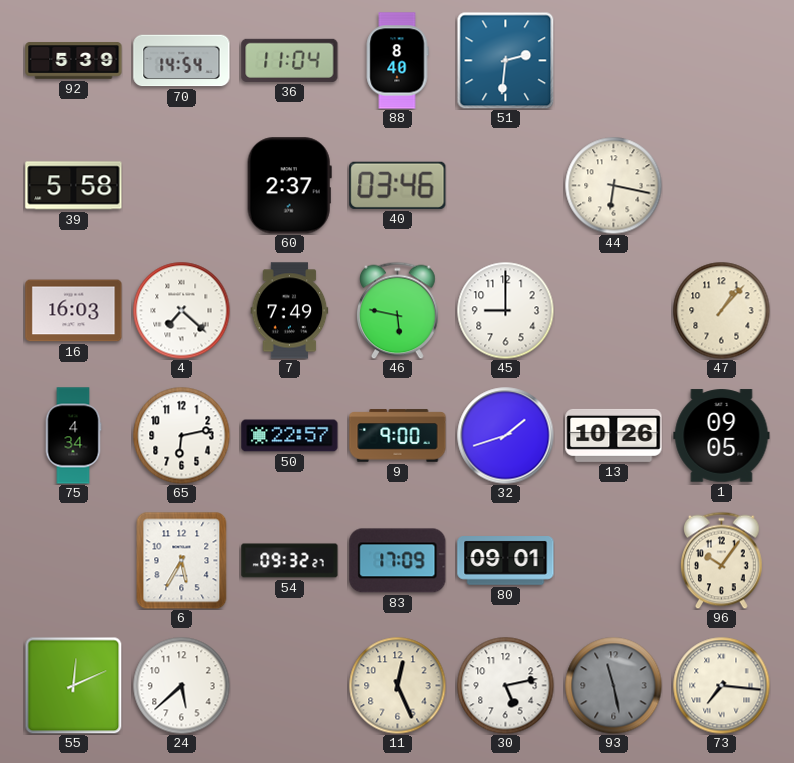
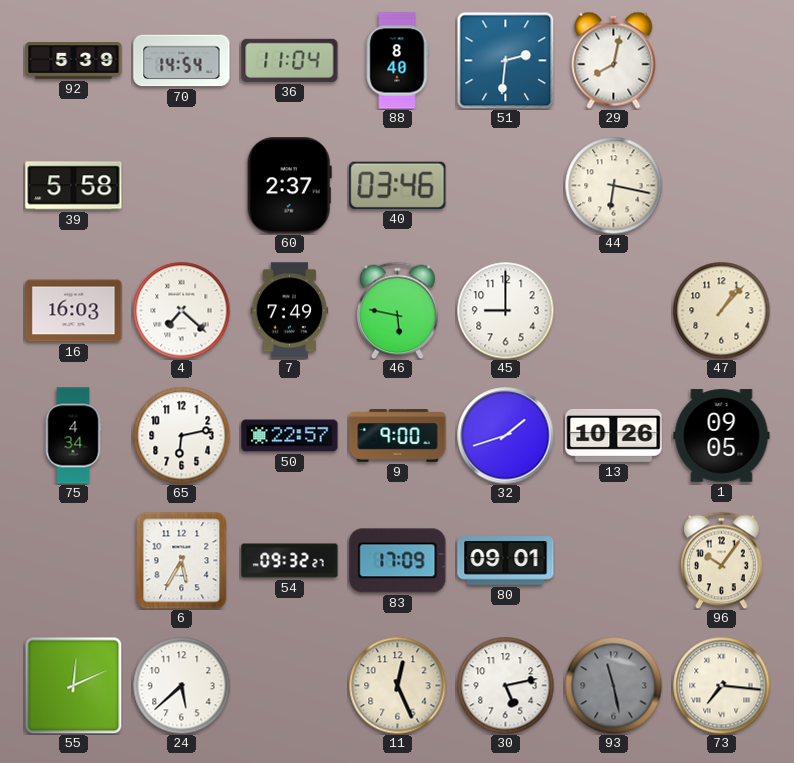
29: none -> 8:02
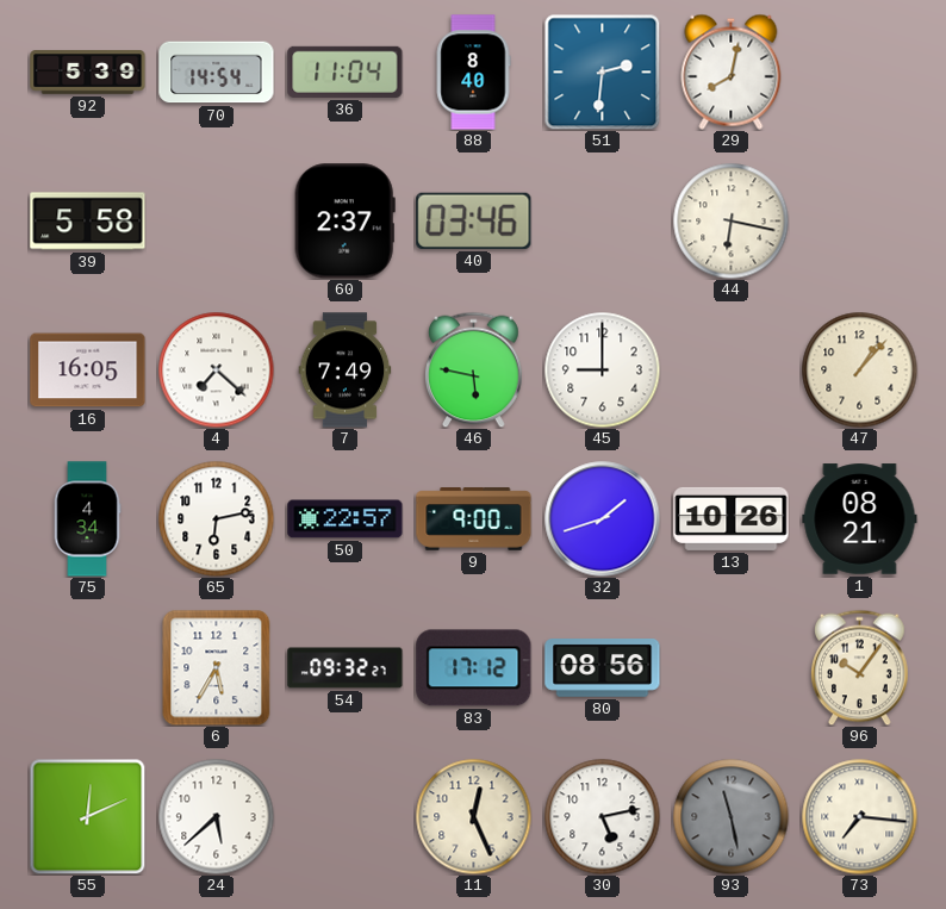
16: 16:03 -> 16:05
1: 09:05 -> 08:21
83: 17:09 -> 17:12
80: 09:01 -> 08:56
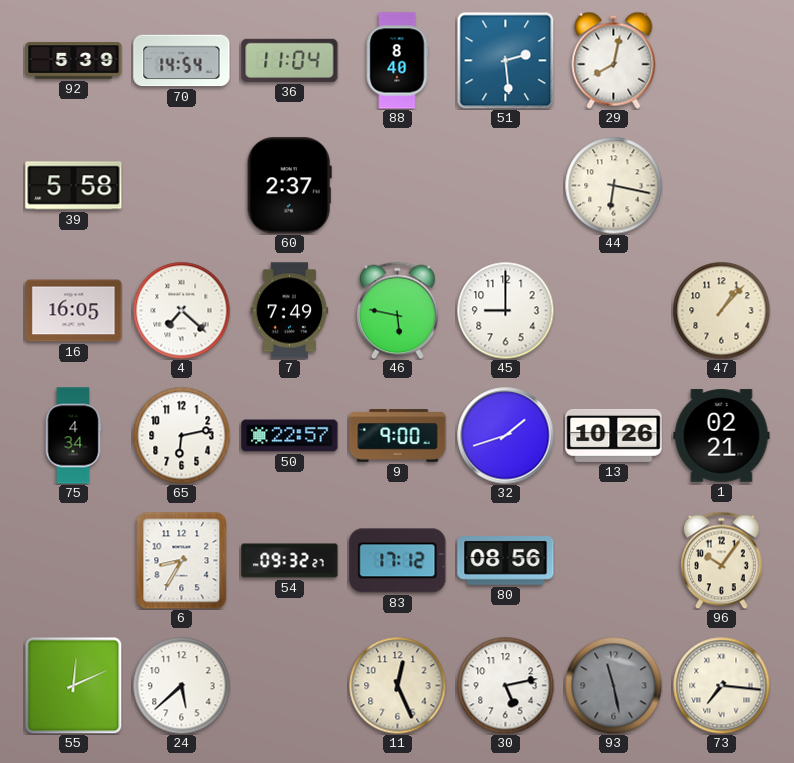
51: 2:31 -> 2:29
40: 03:46 -> none
1: 08:21 -> 02:21
6: 5:35 -> 8:35
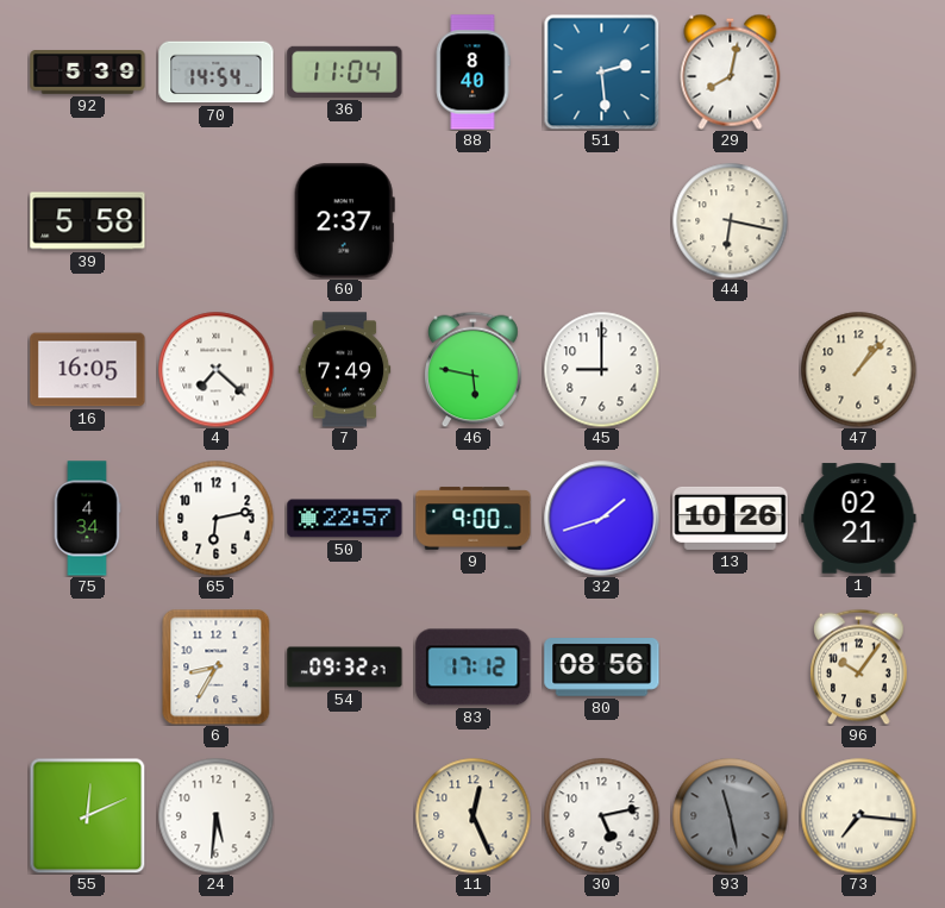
24: 5:38 -> 5:31
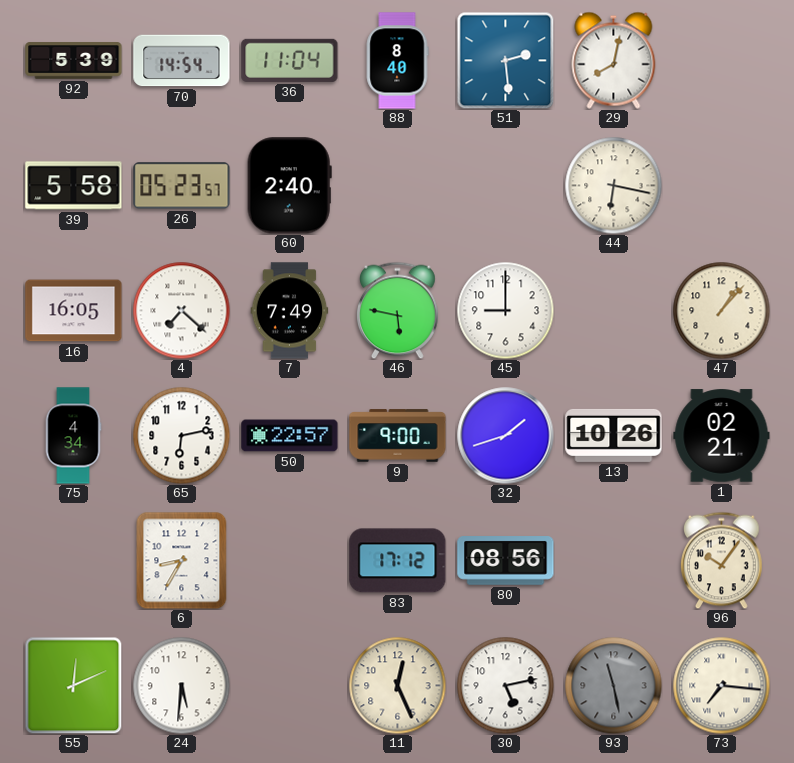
26: none -> 05:23
60: 2:37 -> 2:40
54: 09:32 -> none
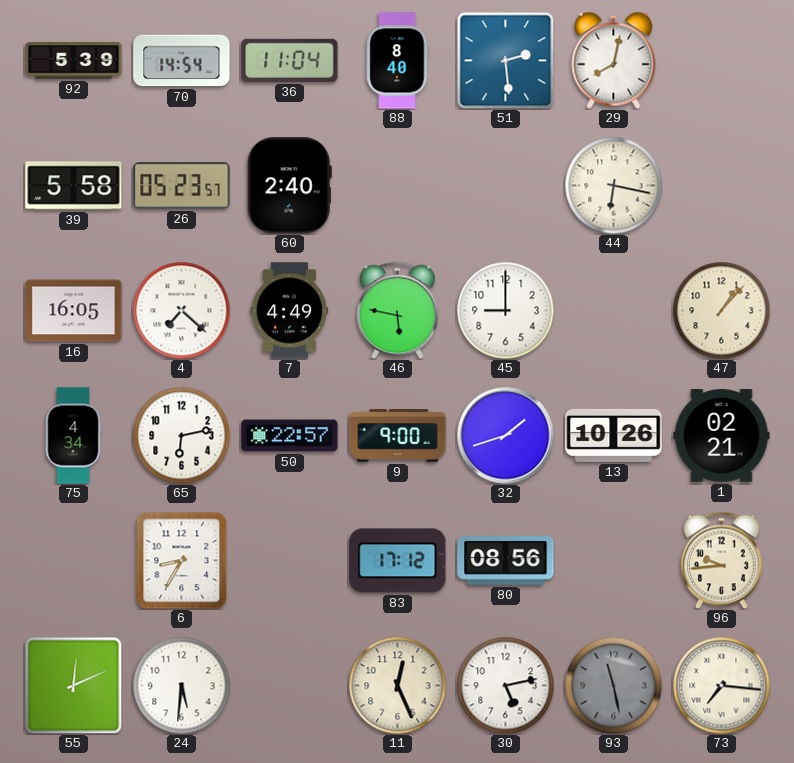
7: 7:49 -> 4:49
96: 10:06 -> 9:44
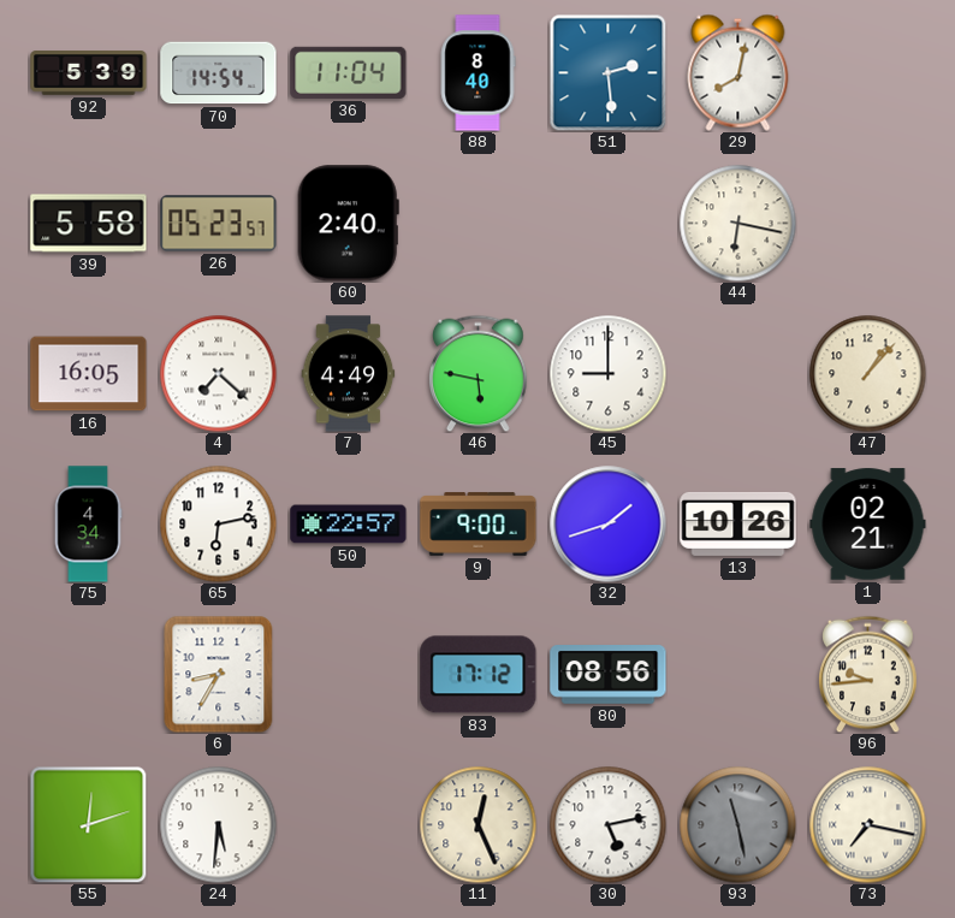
55: 12:11 -> 12:12
73: 7:16 -> 7:17
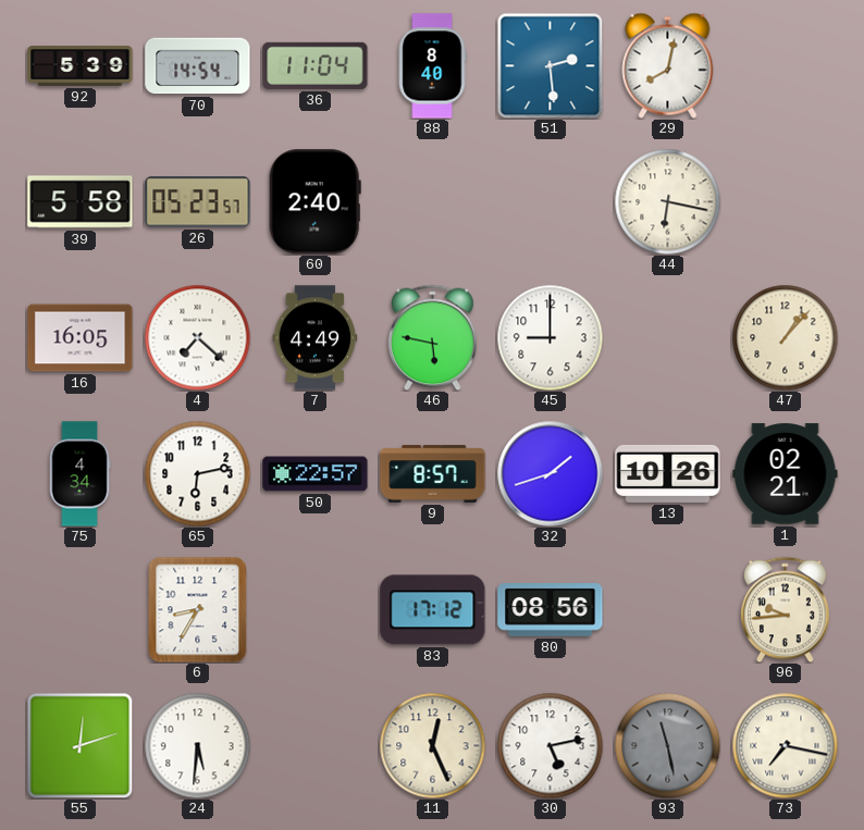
9: 9:00 -> 8:57
